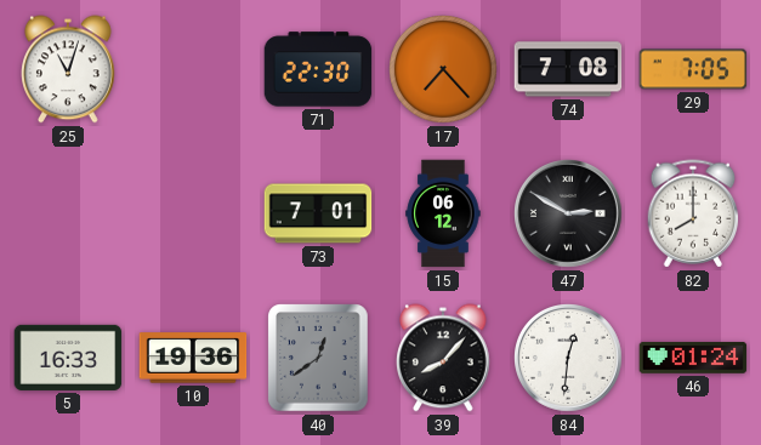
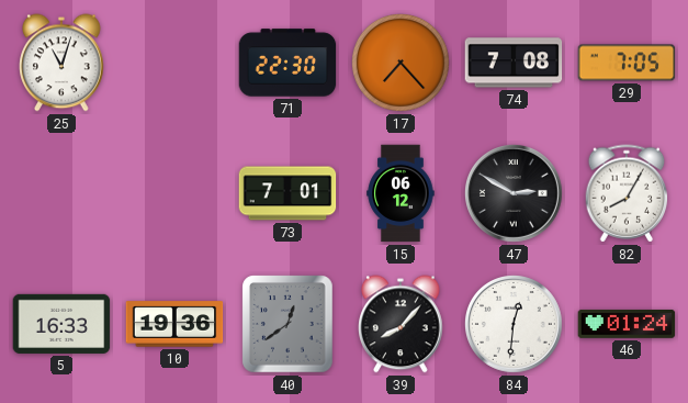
82: 8:00 -> 8:05
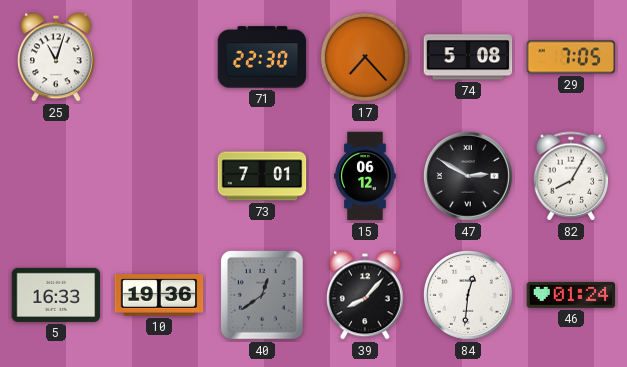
74: 7:08 -> 5:08
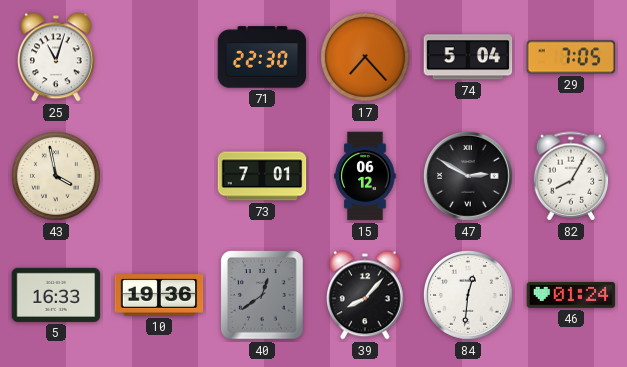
74: 5:08 -> 5:04
43: none -> 3:58
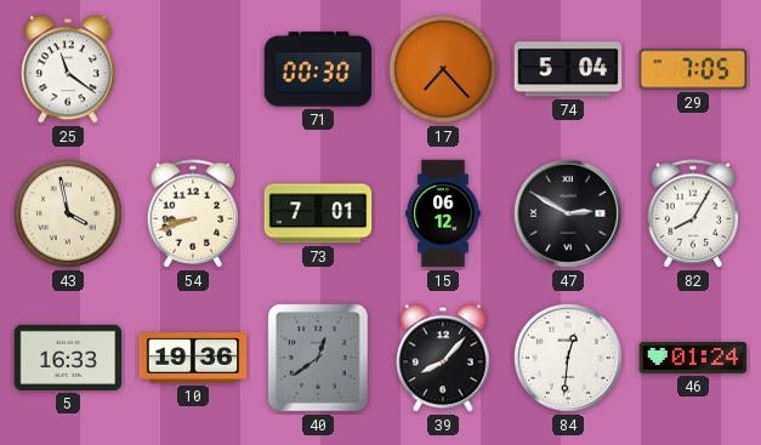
25: 11:03 -> 11:21
71: 22:30 -> 00:30
54: none -> 8:42
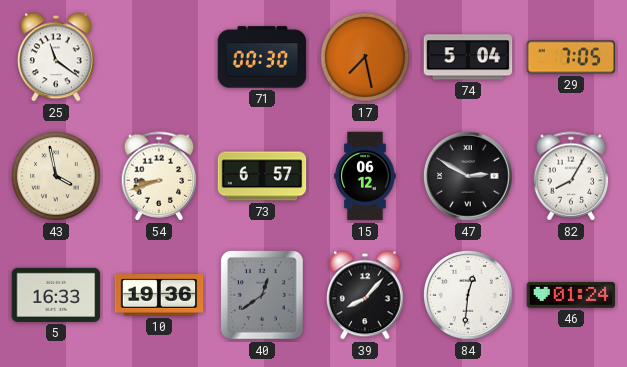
17: 7:23 -> 7:28
73: 7:01 -> 6:57
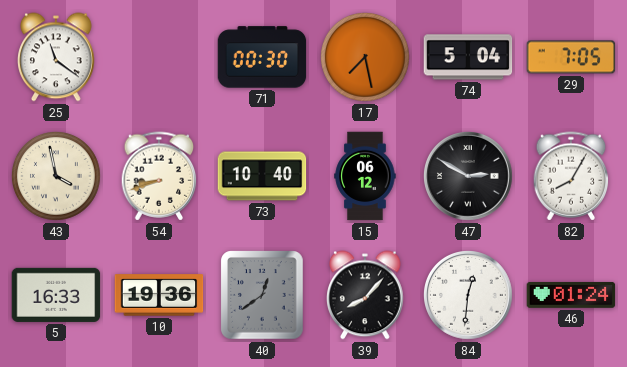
73: 6:57 -> 10:40
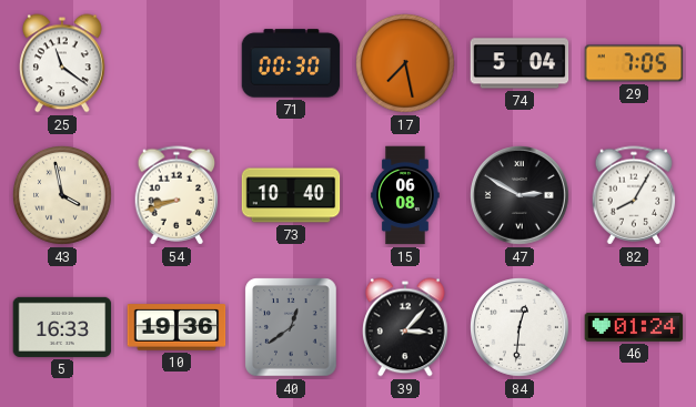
15: 06:12 -> 06:08
39: 8:07 -> 3:07
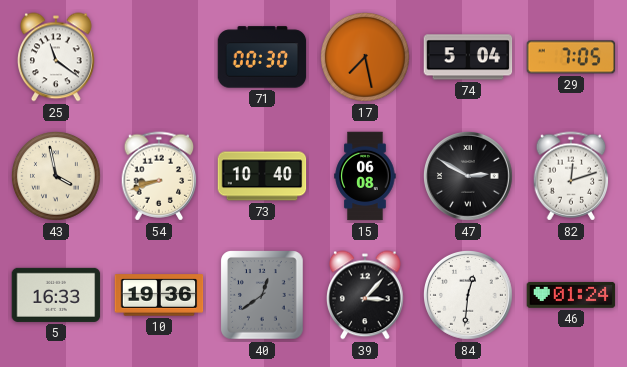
82: 8:05 -> 12:12
